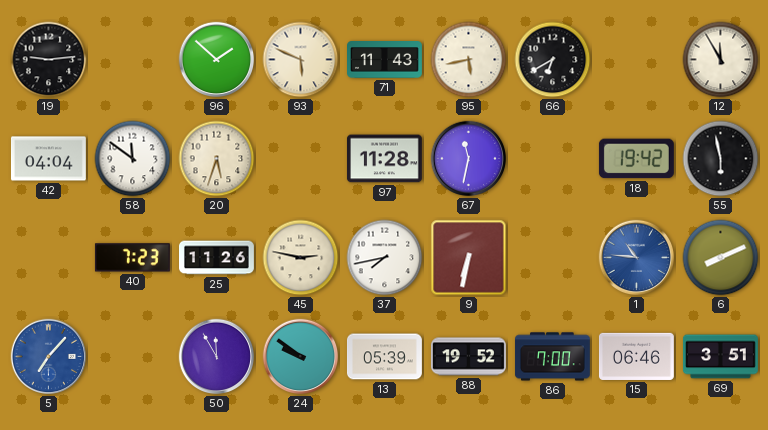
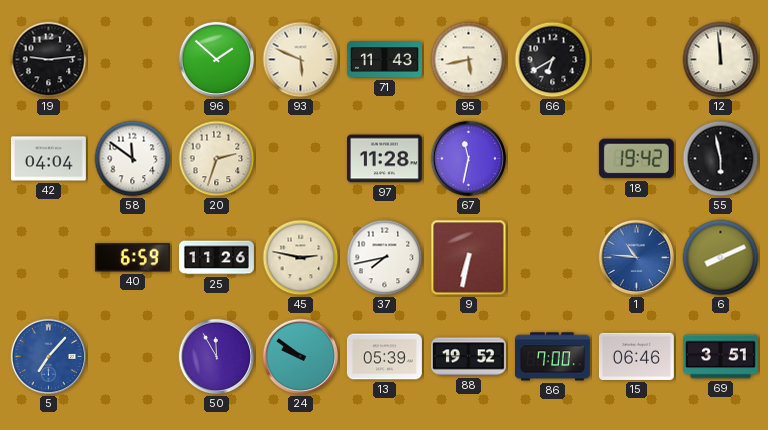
12: 11:55 -> 11:59
20: 5:33 -> 2:33
40: 7:23 -> 6:59
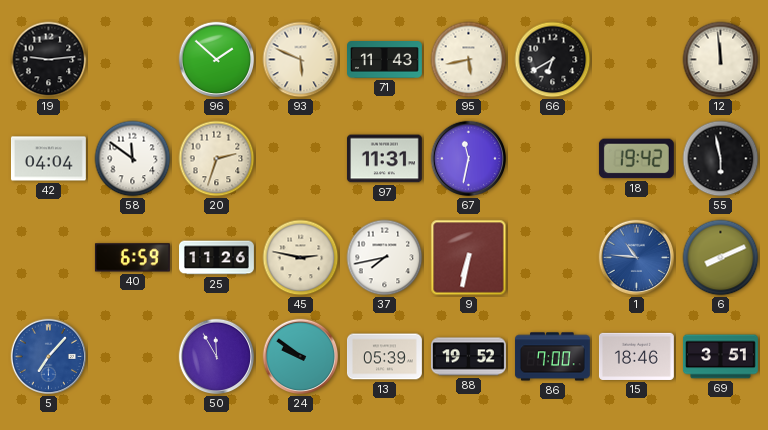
97: 11:28 -> 11:31
15: 06:46 -> 18:46
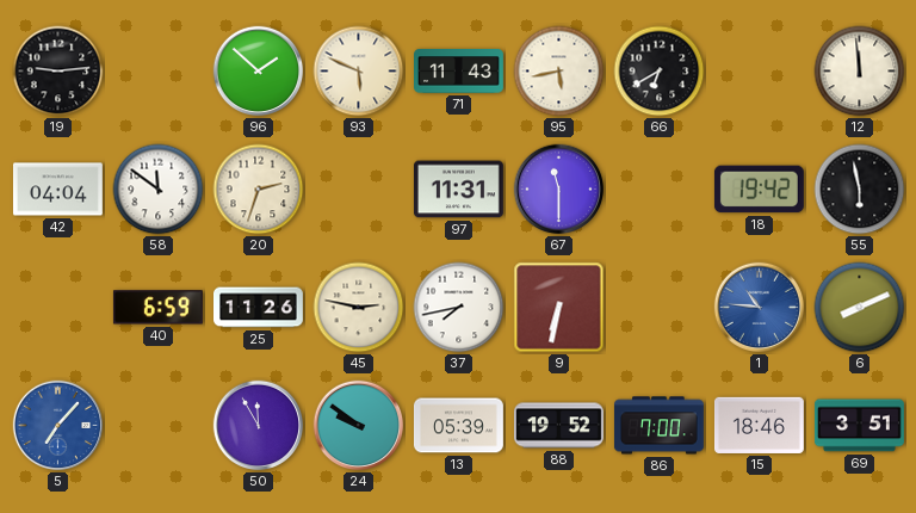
67: 11:32 -> 11:30
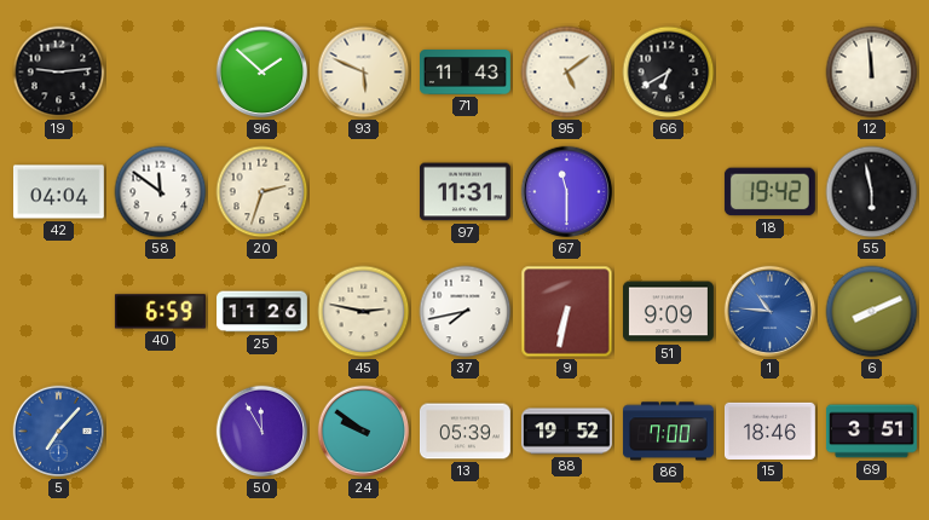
95: 5:43 -> 5:09
51: none -> 9:09
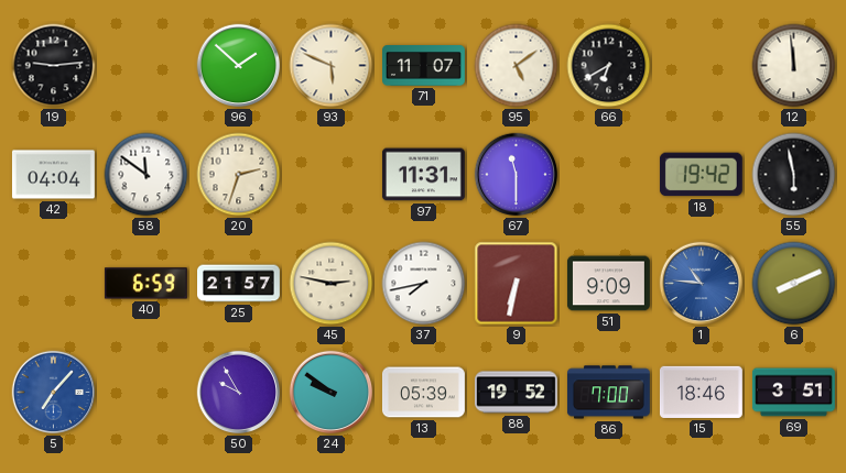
71: 11:43 -> 11:07
25: 11:26 -> 21:57
50: 11:55 -> 9:55
